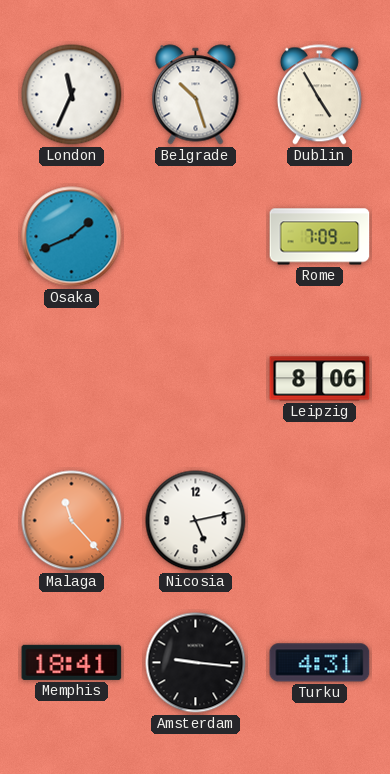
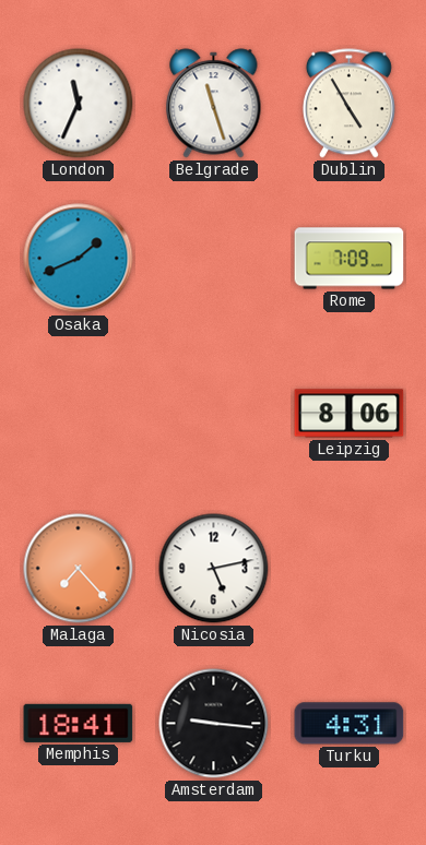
Belgrade: 10:27 -> 11:27
Malaga: 11:23 -> 7:23
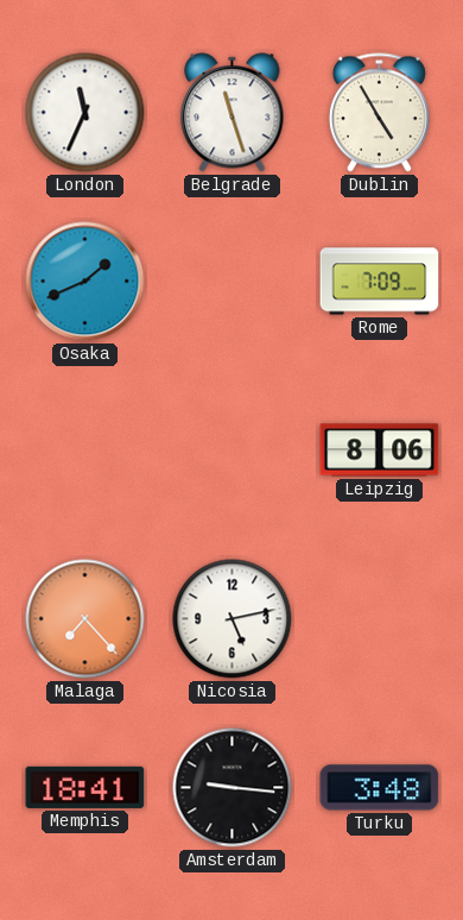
Turku: 4:31 -> 3:48
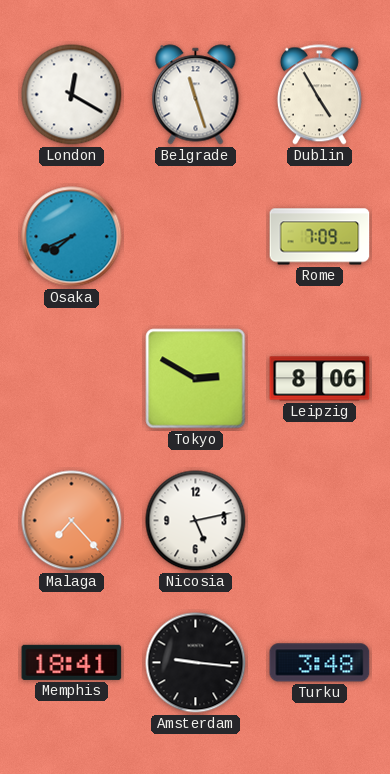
London: 11:34 -> 12:20
Osaka: 1:41 -> 7:41
Tokyo: none -> 2:50
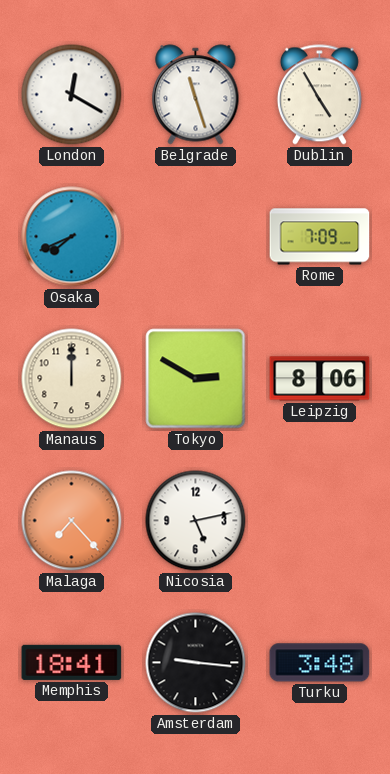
Manaus: none -> 12:00
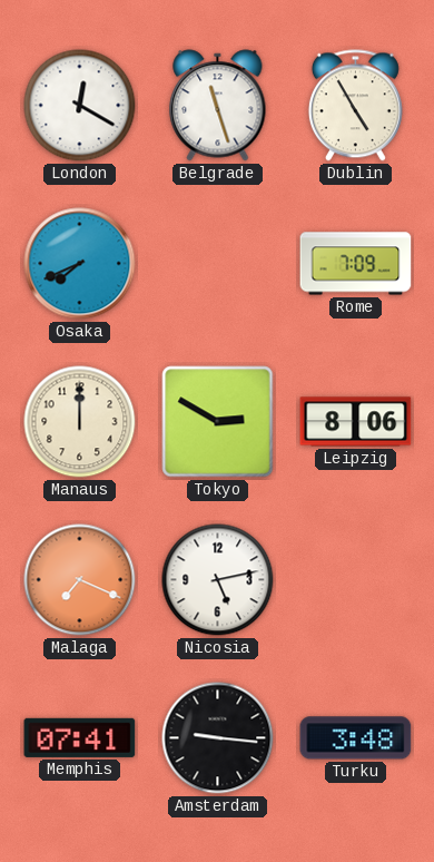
Malaga: 7:23 -> 7:19
Memphis: 18:41 -> 07:41
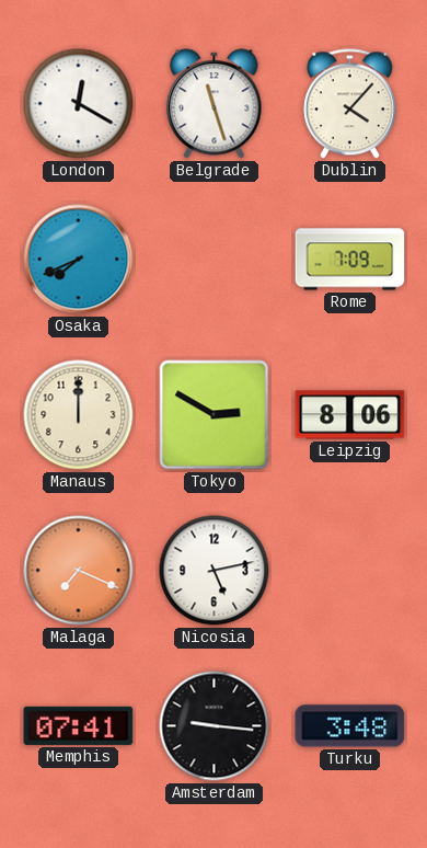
Dublin: 4:55 -> 4:07
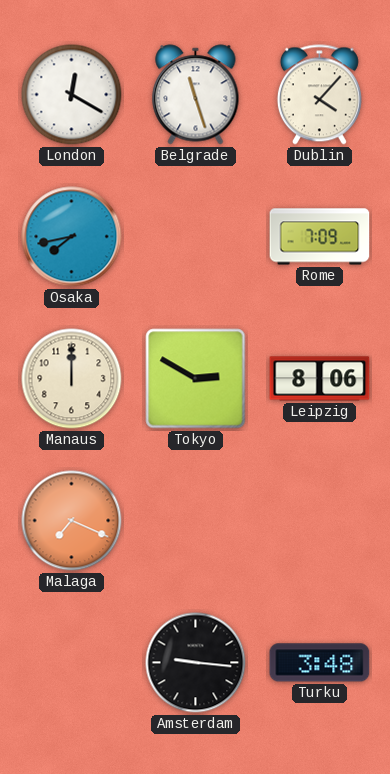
Osaka: 7:41 -> 7:43
Nicosia: 5:13 -> none
Memphis: 07:41 -> none
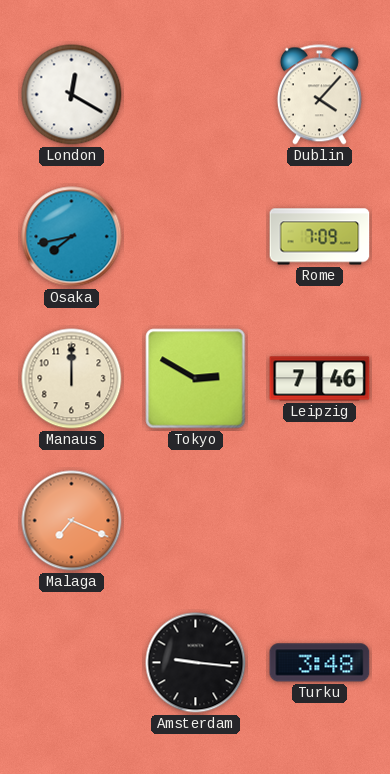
Belgrade: 11:27 -> none
Leipzig: 8:06 -> 7:46
